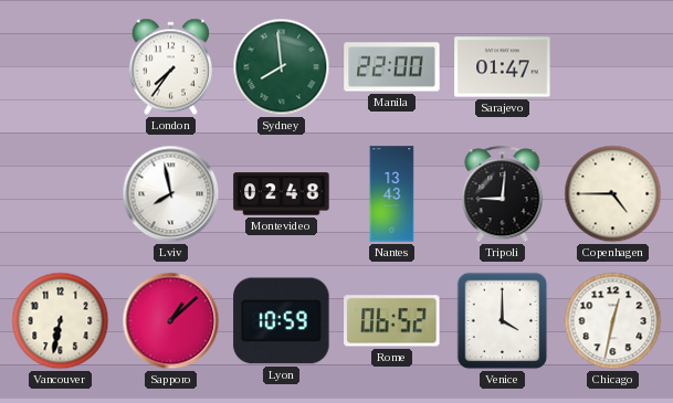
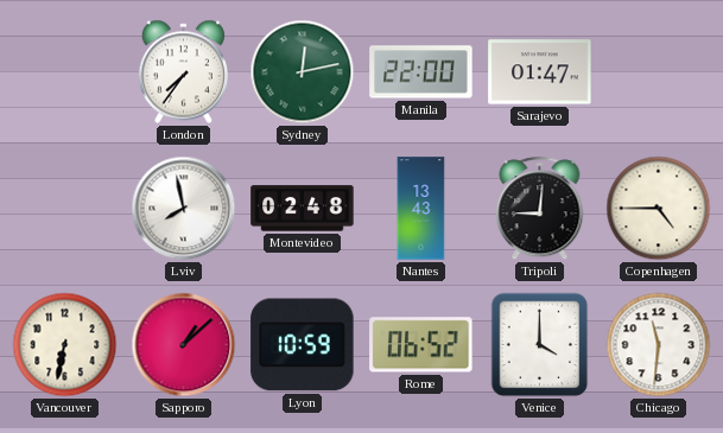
Sydney: 7:59 -> 12:13
Chicago: 12:32 -> 11:31
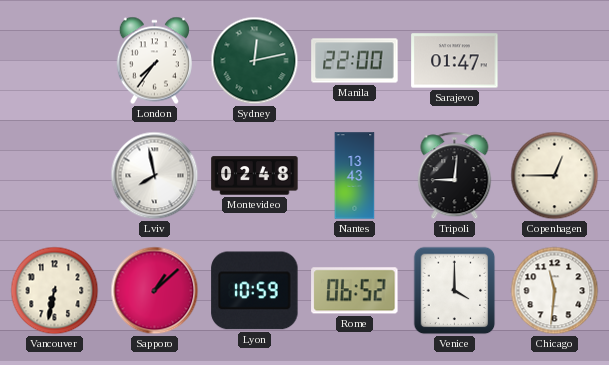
Copenhagen: 4:45 -> 12:45
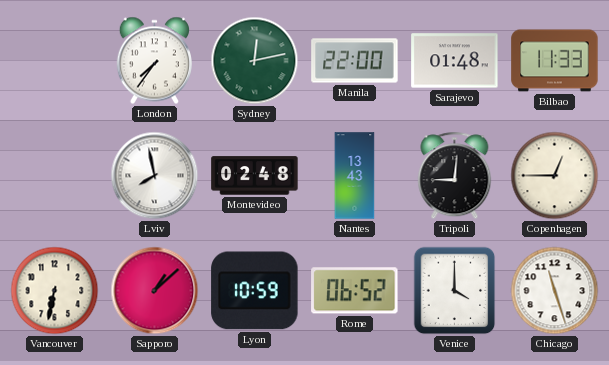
Sarajevo: 01:47 -> 01:48
Bilbao: none -> 11:33
Chicago: 11:31 -> 11:27
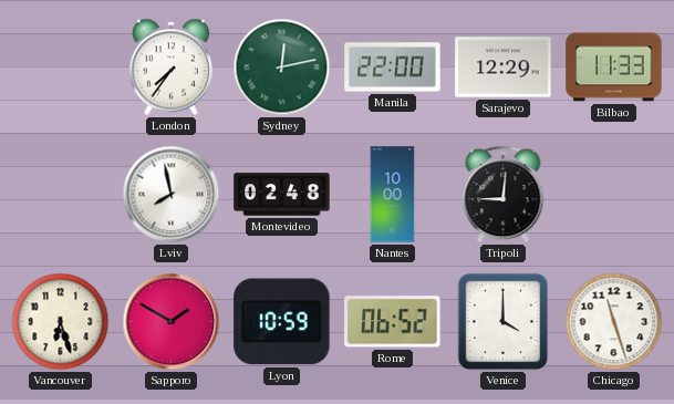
Sarajevo: 01:48 -> 12:29
Nantes: 13:43 -> 10:00
Copenhagen: 12:45 -> none
Vancouver: 6:32 -> 6:27
Sapporo: 1:08 -> 1:50
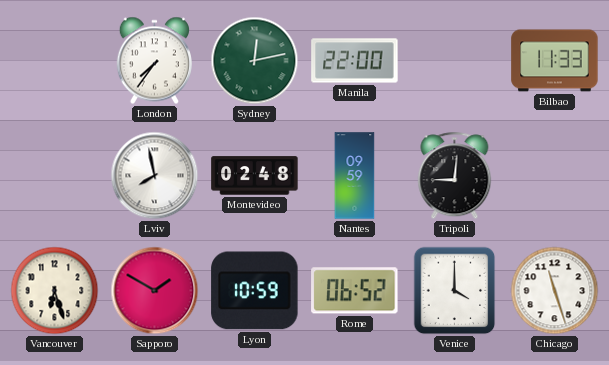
Sarajevo: 12:29 -> none
Nantes: 10:00 -> 09:59
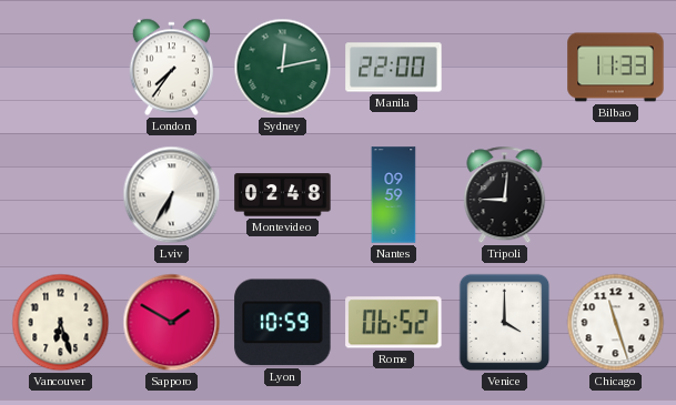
Lviv: 7:58 -> 6:35
